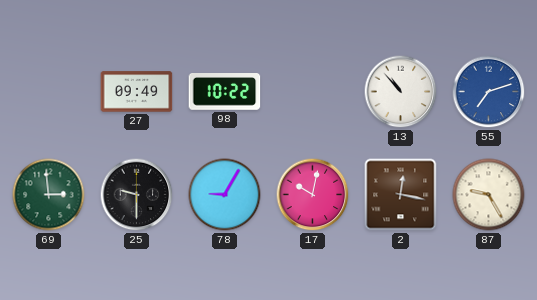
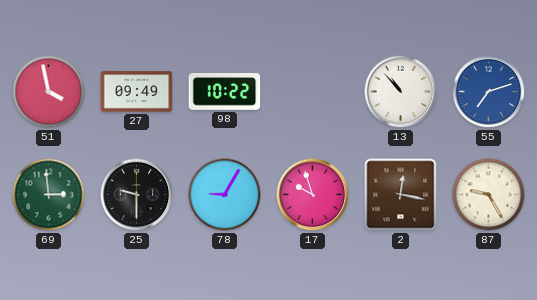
51: none -> 3:58
17: 10:02 -> 9:57
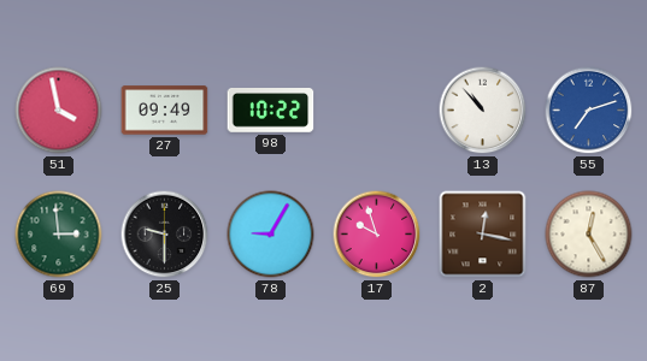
87: 9:25 -> 12:25
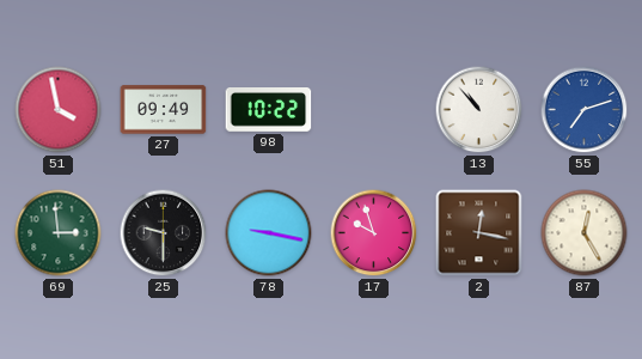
78: 9:05 -> 9:17
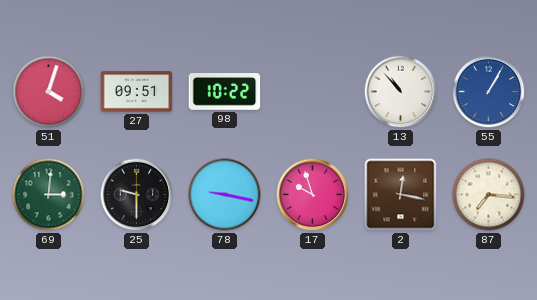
51: 3:58 -> 4:03
27: 09:49 -> 09:51
55: 7:12 -> 1:05
69: 2:59 -> 3:01
87: 12:25 -> 7:16
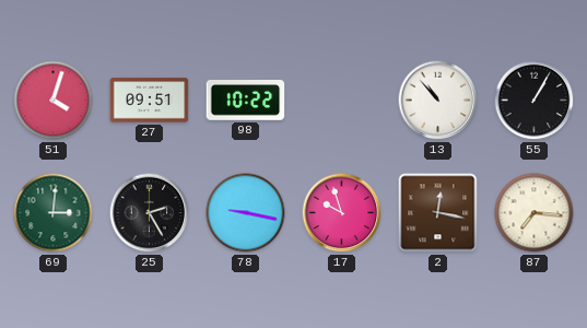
55 dial: blue -> black
25: 9:30 -> 2:25
